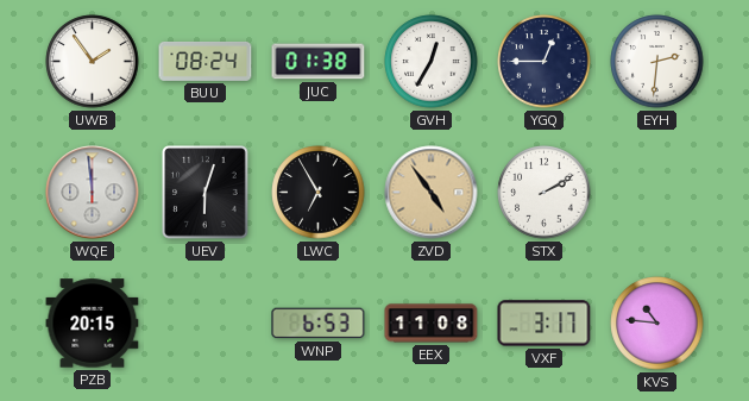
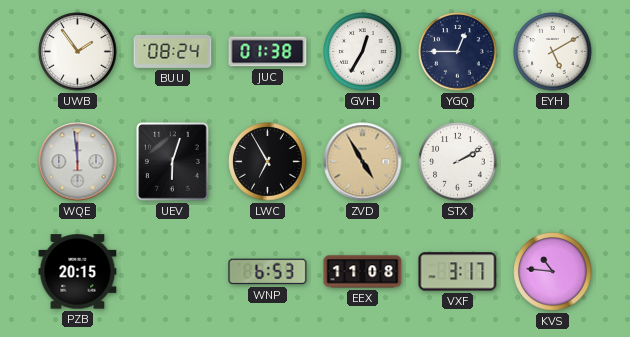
EYH: 2:31 -> 5:10
ZVD: 4:54 -> 4:55
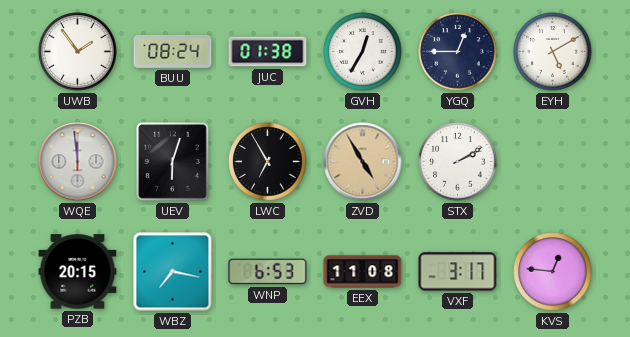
WBZ: none -> 7:17
KVS: 10:46 -> 12:46
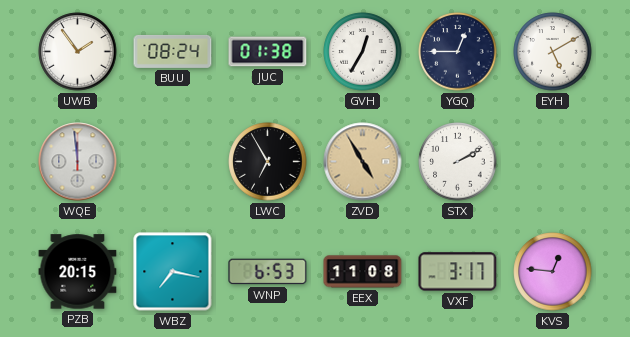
UEV: 6:03 -> none
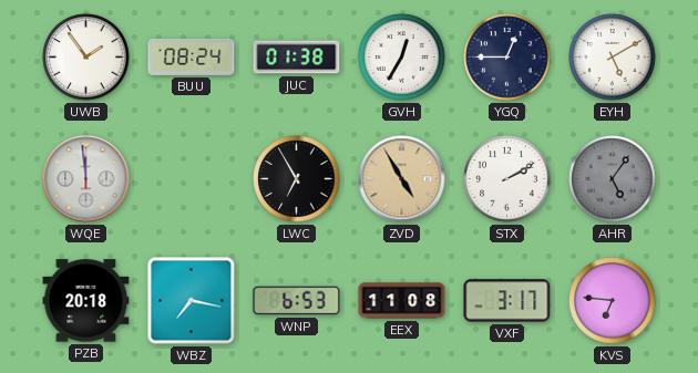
AHR: none -> 5:06
PZB: 20:15 -> 20:18
KVS: 12:46 -> 6:46
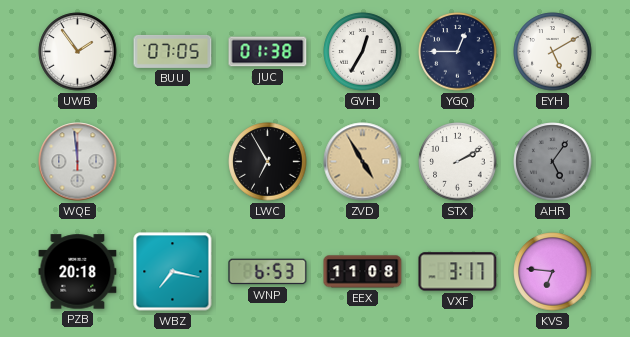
BUU: 08:24 -> 07:05
